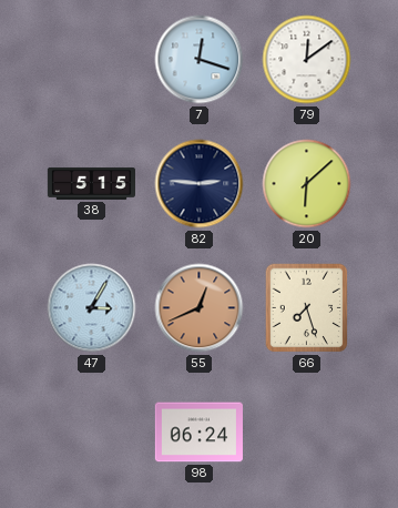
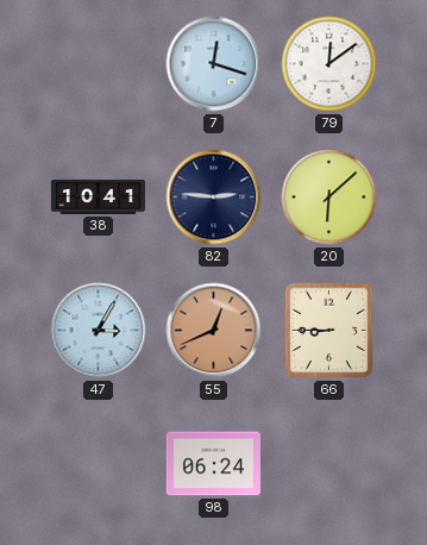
38: 5:15 -> 10:41
66: 7:27 -> 8:45
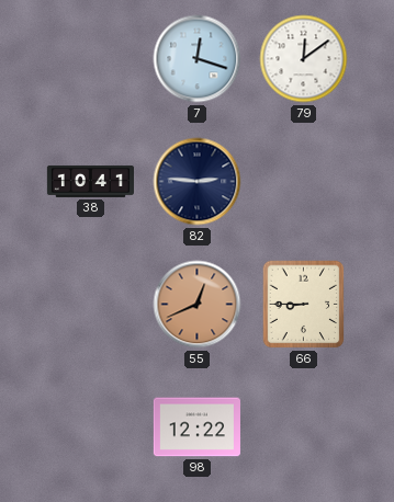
20: 6:08 -> none
47: 3:05 -> none
98: 06:24 -> 12:22
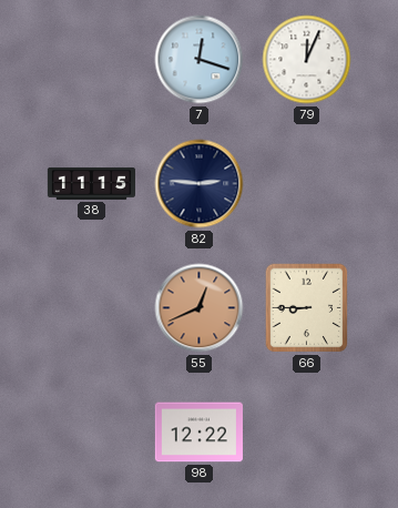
79: 12:09 -> 12:04
38: 10:41 -> 11:15
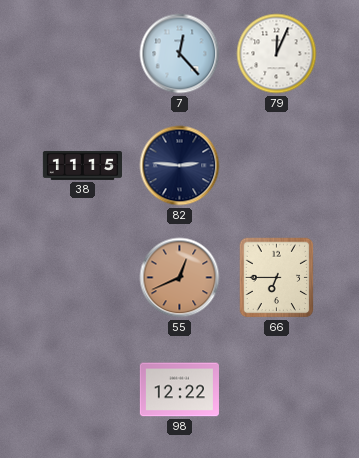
7: 12:18 -> 12:23
66: 8:45 -> 6:45
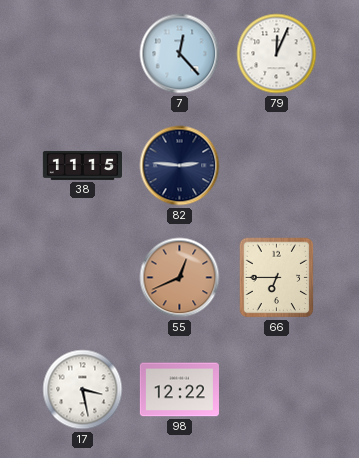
17: none -> 3:28
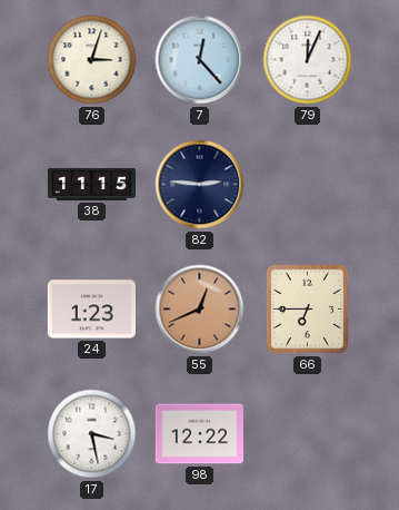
76: none -> 3:03
24: none -> 1:23
